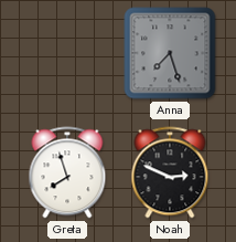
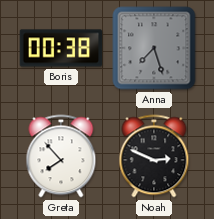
Boris: none -> 00:38
Greta: 7:57 -> 7:53
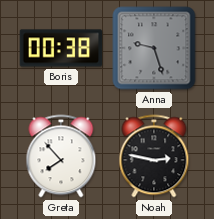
Anna: 7:27 -> 9:27
Noah: 2:49 -> 2:47
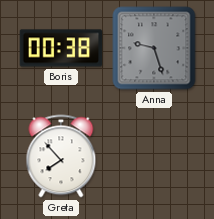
Noah: 2:47 -> none
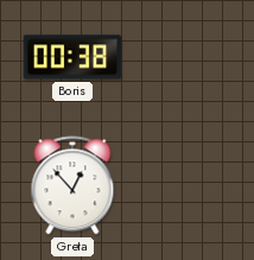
Anna: 9:27 -> none
Greta: 7:53 -> 12:53
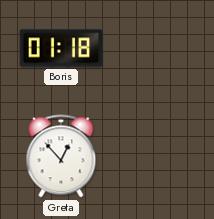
Boris: 00:38 -> 01:18
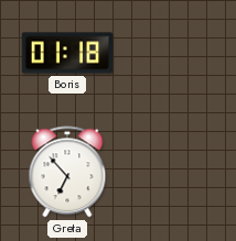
Greta: 12:53 -> 6:53
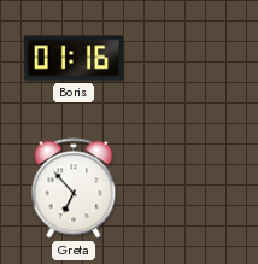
Boris: 01:18 -> 01:16
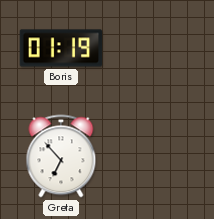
Boris: 01:16 -> 01:19
